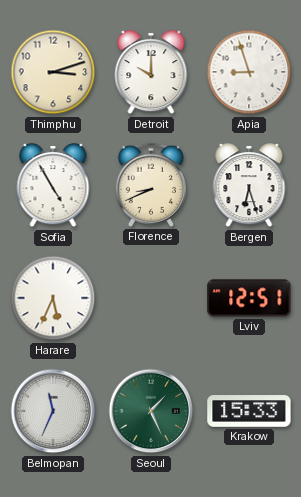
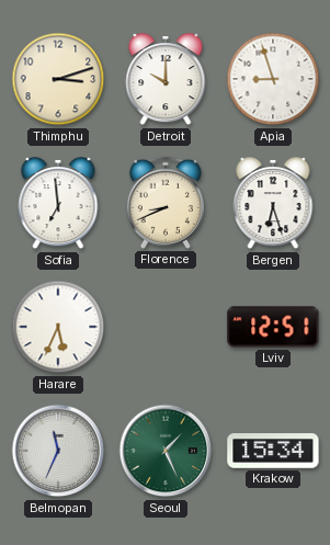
Sofia: 4:55 -> 6:59
Krakow: 15:33 -> 15:34
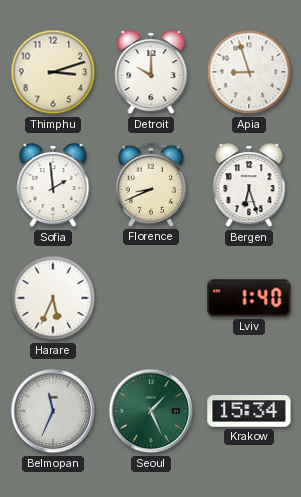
Sofia: 6:59 -> 1:59
Lviv: 12:51 -> 1:40
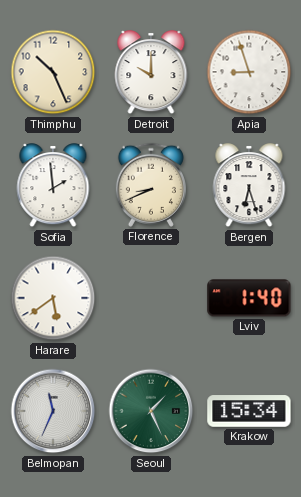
Thimphu: 3:12 -> 10:26
Harare: 5:34 -> 5:39
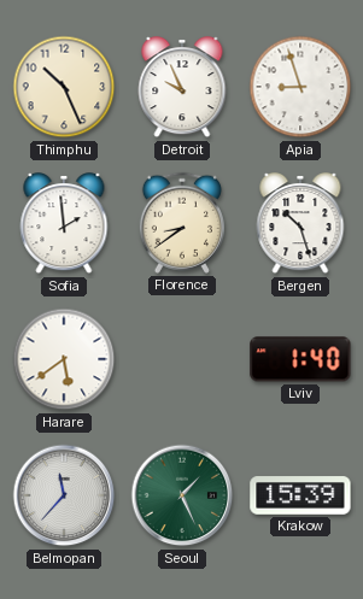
Detroit: 10:00 -> 9:56
Florence: 8:41 -> 8:39
Bergen: 6:27 -> 10:27
Belmopan: 11:34 -> 11:37
Krakow: 15:34 -> 15:39
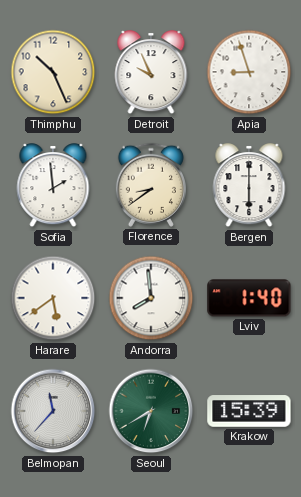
Bergen: 10:27 -> 6:00
Andorra: none -> 7:59
Seoul: 1:26 -> 6:40
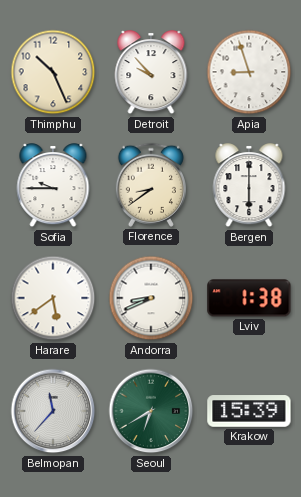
Detroit: 9:56 -> 9:53
Sofia: 1:59 -> 9:45
Andorra: 7:59 -> 8:41
Lviv: 1:40 -> 1:38
